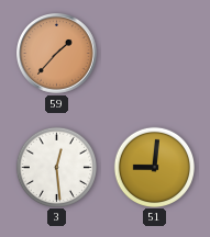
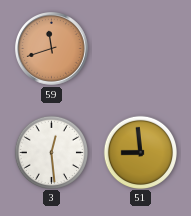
59: 1:37 -> 11:42
51: 9:01 -> 8:59
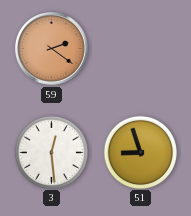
59: 11:42 -> 2:21
51: 8:59 -> 8:57
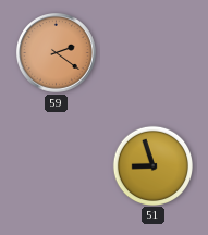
3: 12:29 -> none
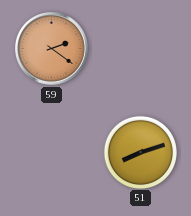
51: 8:57 -> 8:12
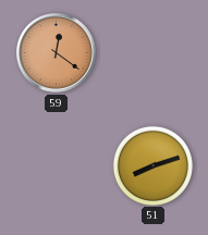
59: 2:21 -> 12:21
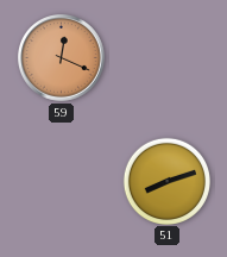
59: 12:21 -> 12:19
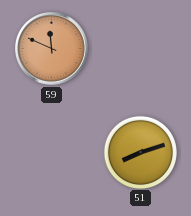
59: 12:19 -> 11:49
